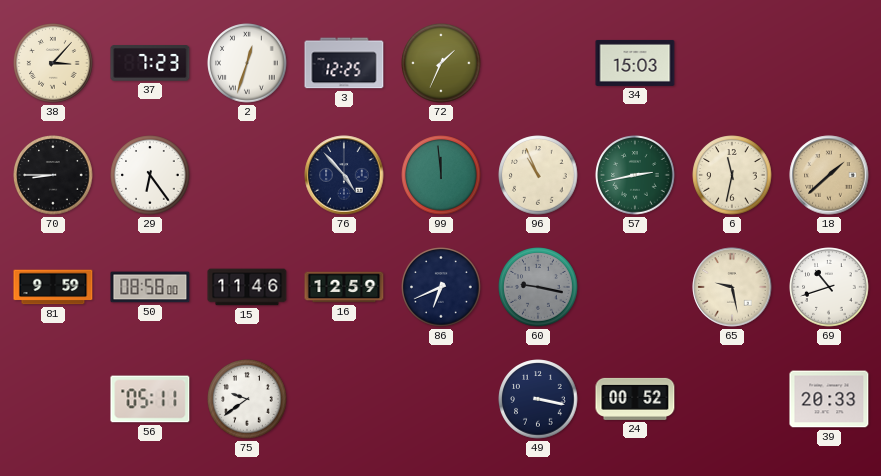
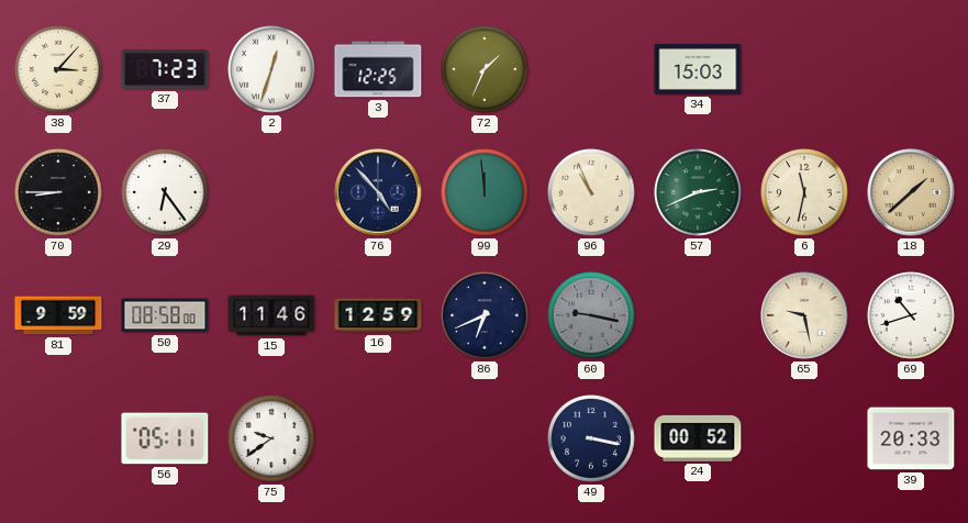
57: 2:43 -> 2:41
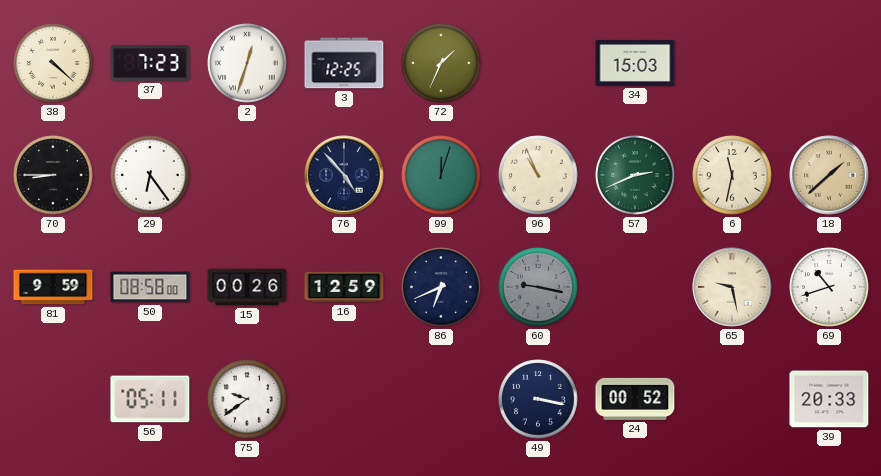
38: 3:07 -> 4:22
99: 11:59 -> 12:03
15: 11:46 -> 00:26
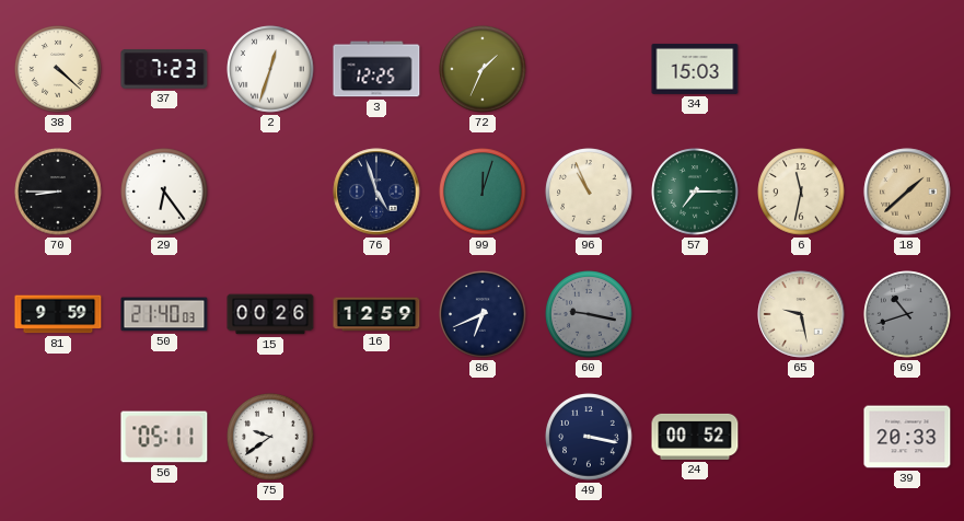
76: 4:53 -> 4:57
57: 2:41 -> 7:15
50: 08:58 -> 21:40
69 dial: white -> grey
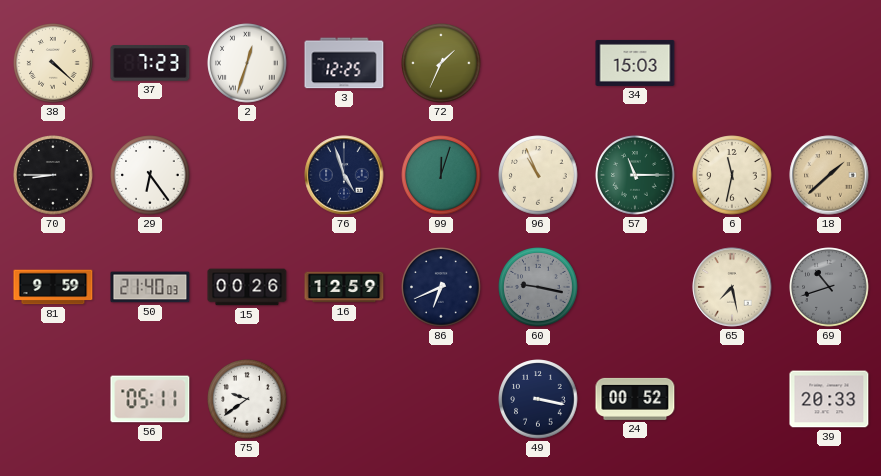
57: 7:15 -> 11:15
65: 9:28 -> 7:28
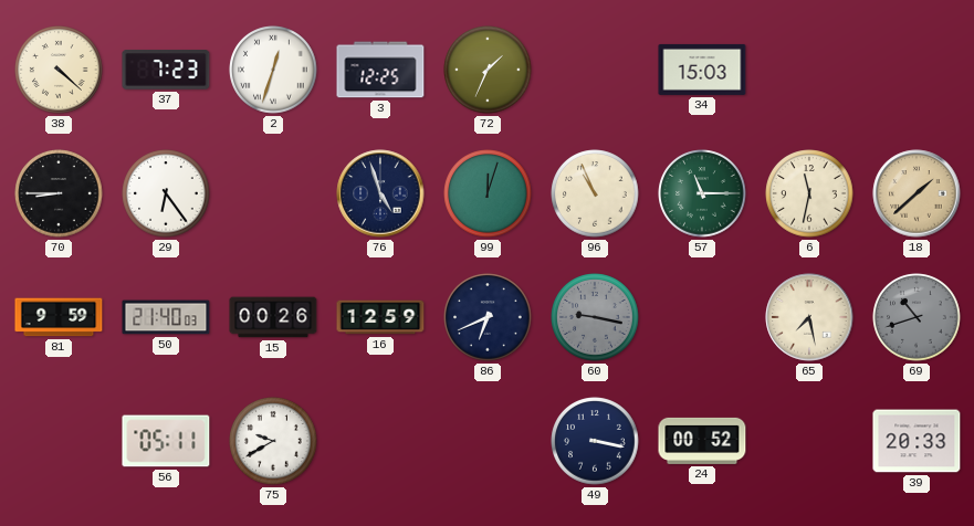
75: 9:39 -> 9:40
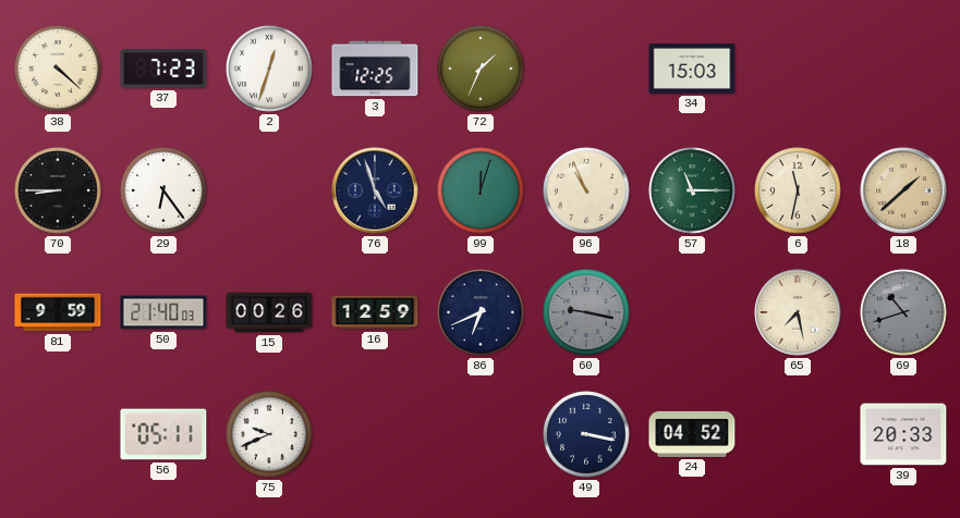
75: 9:40 -> 9:41
24: 00:52 -> 04:52
